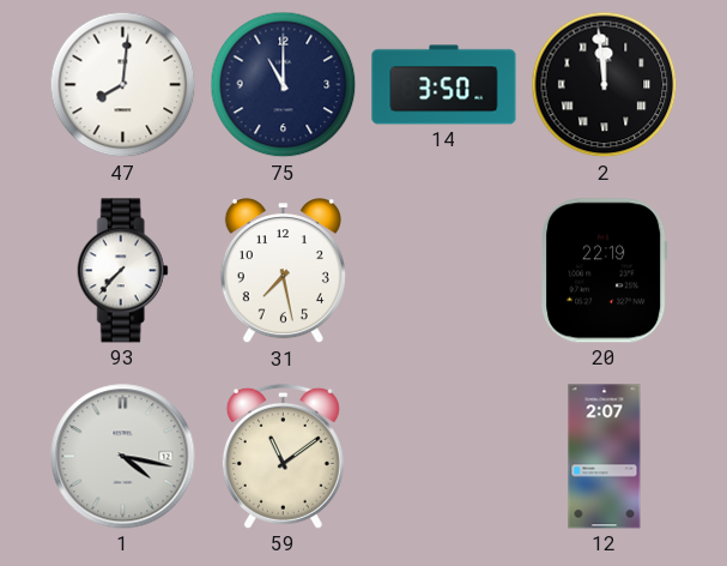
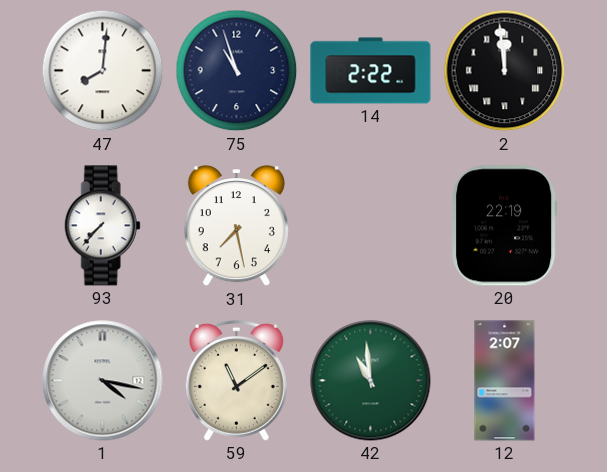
75: 11:00 -> 10:57
14: 3:50 -> 2:22
42: none -> 10:59
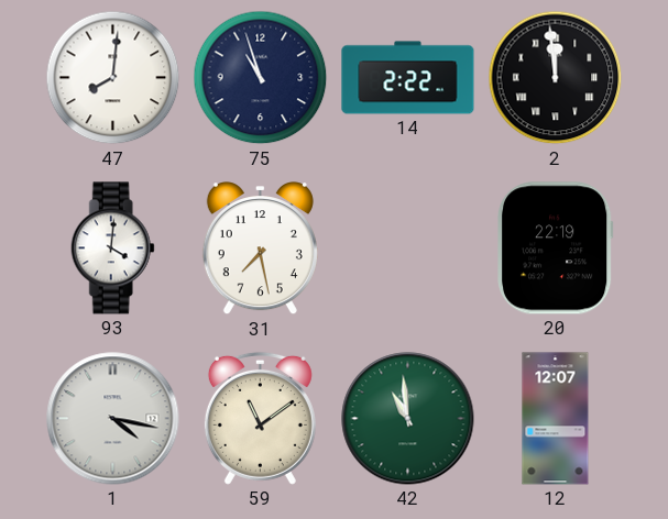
93: 7:37 -> 4:01
12: 2:07 -> 12:07
